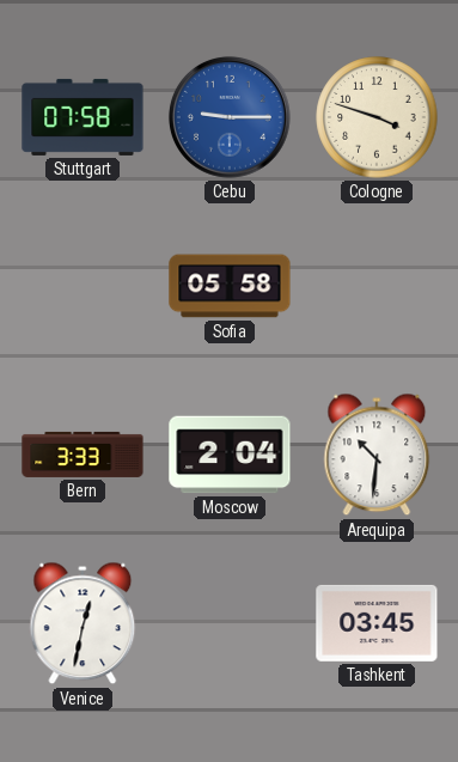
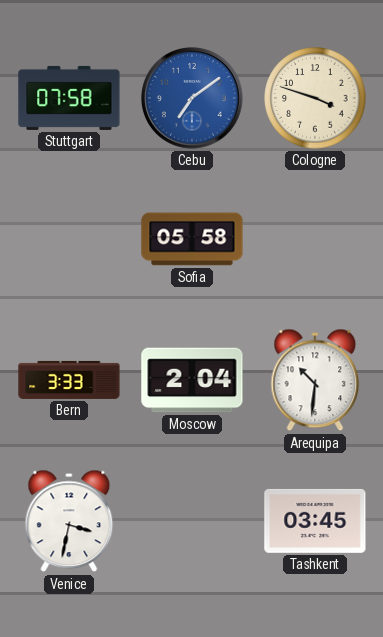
Cebu: 9:15 -> 7:09
Venice: 12:32 -> 3:32
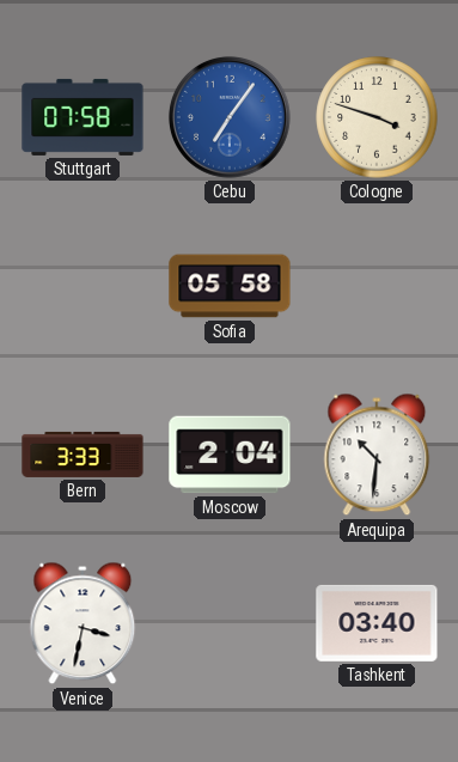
Cebu: 7:09 -> 7:06
Tashkent: 03:45 -> 03:40
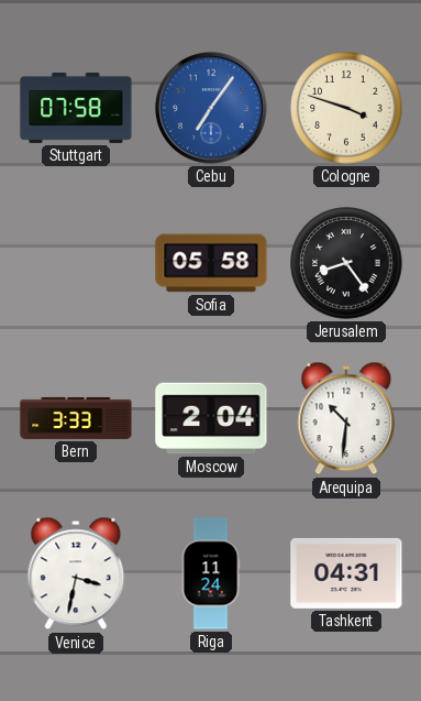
Jerusalem: none -> 8:24
Riga: none -> 11:24
Tashkent: 03:40 -> 04:31
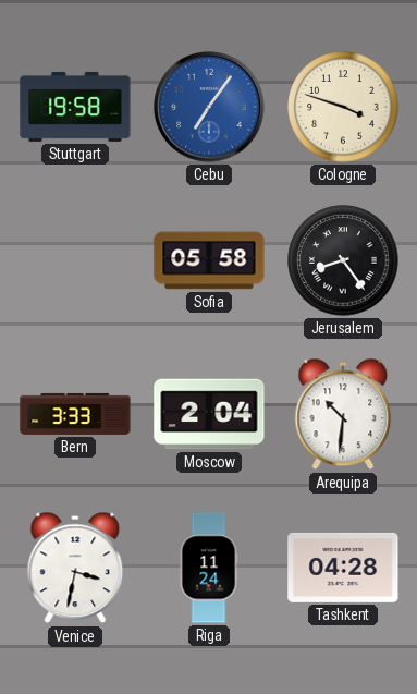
Stuttgart: 07:58 -> 19:58
Tashkent: 04:31 -> 04:28
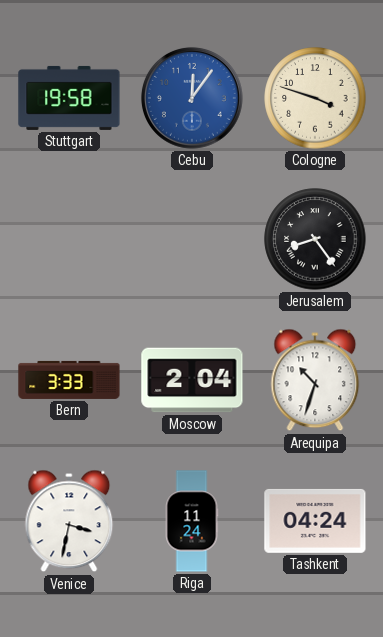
Cebu: 7:06 -> 12:06
Sofia: 05:58 -> none
Arequipa: 10:31 -> 10:33
Tashkent: 04:28 -> 04:24
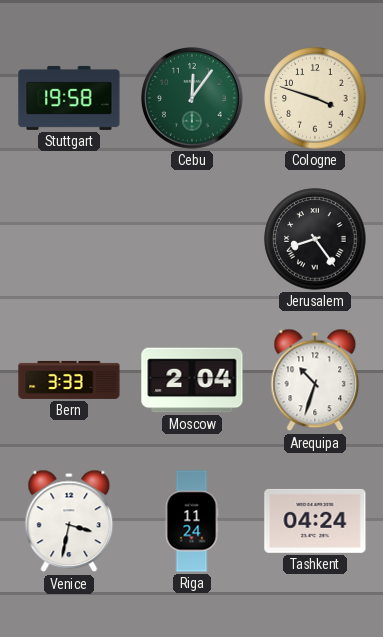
Cebu dial: blue -> green
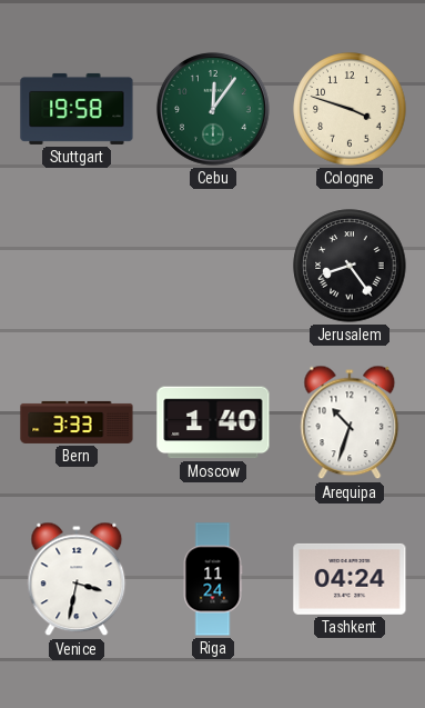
Moscow: 2:04 -> 1:40
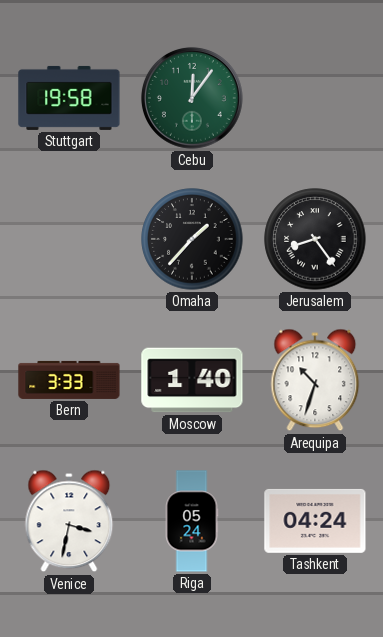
Cologne: 3:48 -> none
Omaha: none -> 1:37
Riga: 11:24 -> 05:24
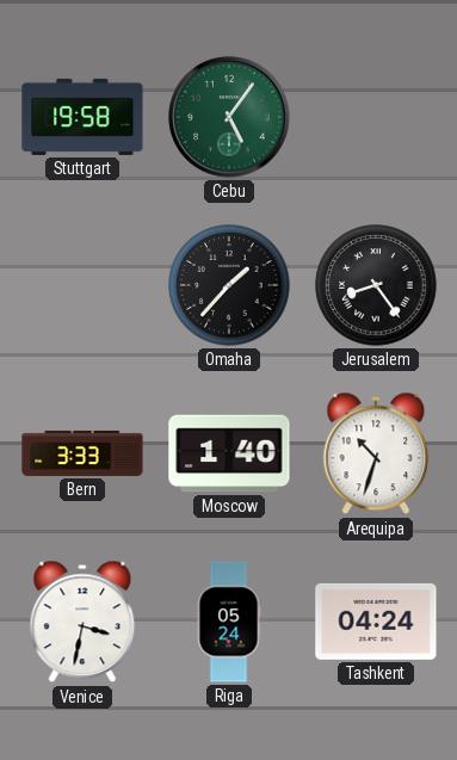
Cebu: 12:06 -> 5:06
